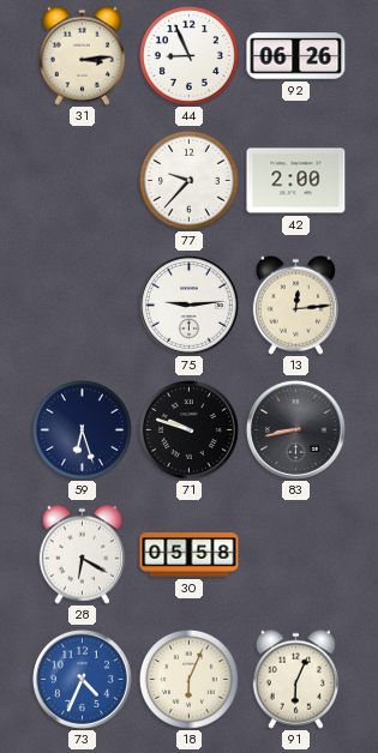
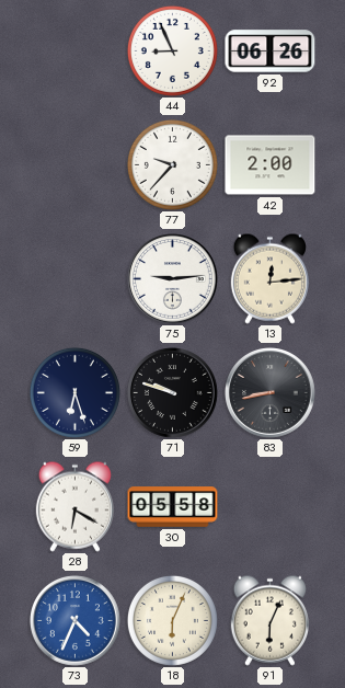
31: 3:14 -> none
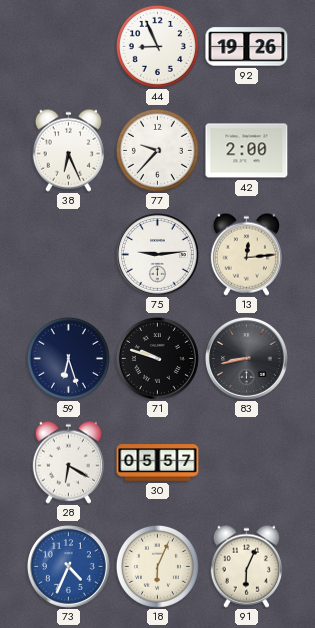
92: 06:26 -> 19:26
38: none -> 6:26
30: 05:58 -> 05:57
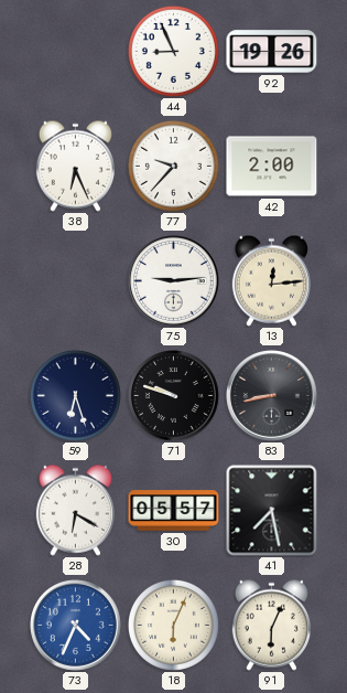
41: none -> 7:28
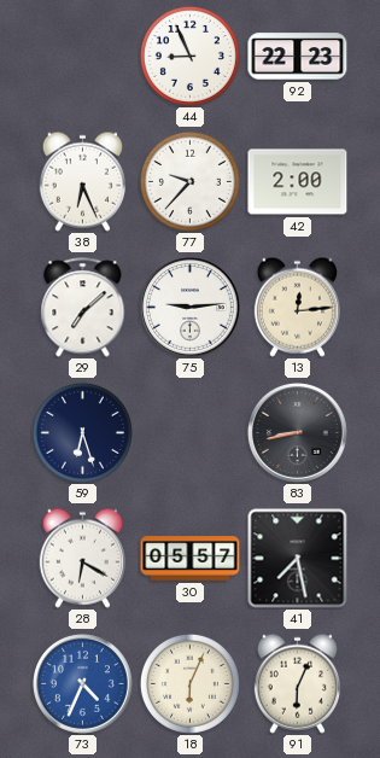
92: 19:26 -> 22:23
29: none -> 7:08
71: 9:48 -> none
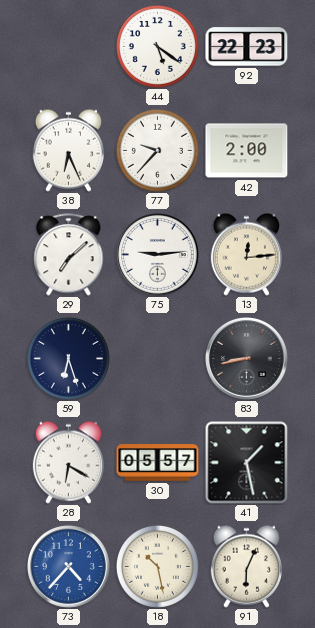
44: 8:56 -> 5:21
41: 7:28 -> 1:28
73: 4:34 -> 4:37
18: 6:04 -> 10:28
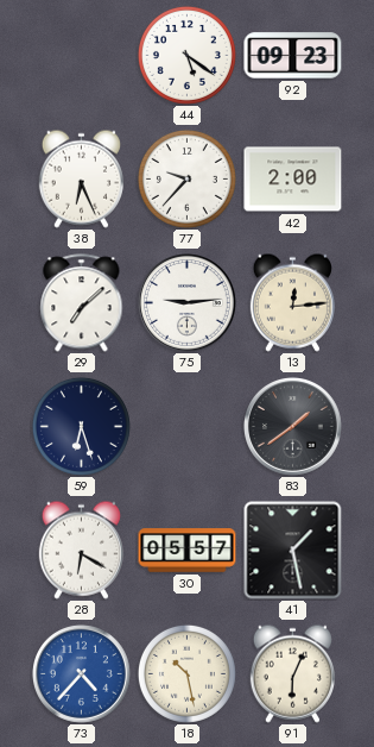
92: 22:23 -> 09:23
83: 8:43 -> 1:39
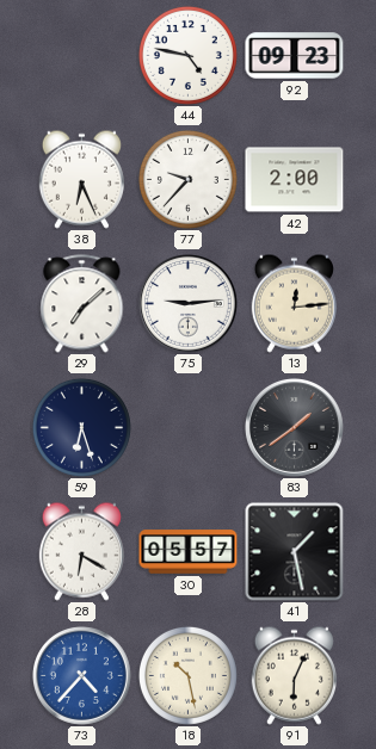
44: 5:21 -> 4:47
